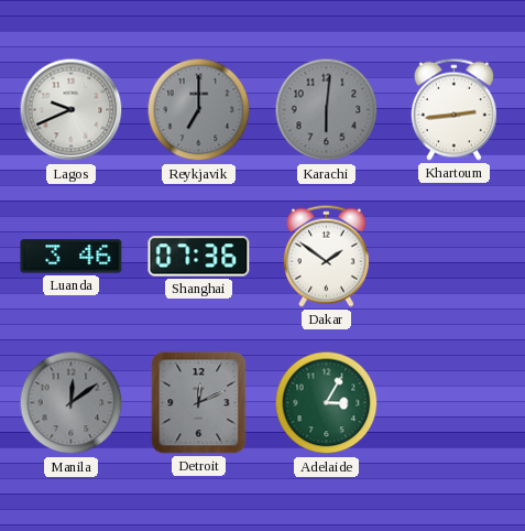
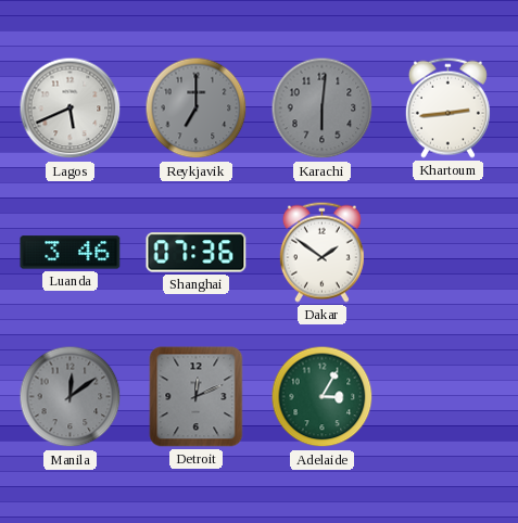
Lagos: 9:41 -> 5:41
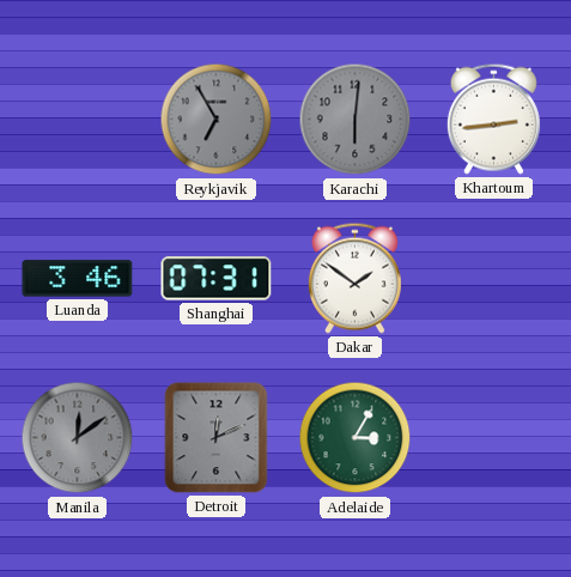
Lagos: 5:41 -> none
Reykjavik: 7:00 -> 6:55
Shanghai: 07:36 -> 07:31
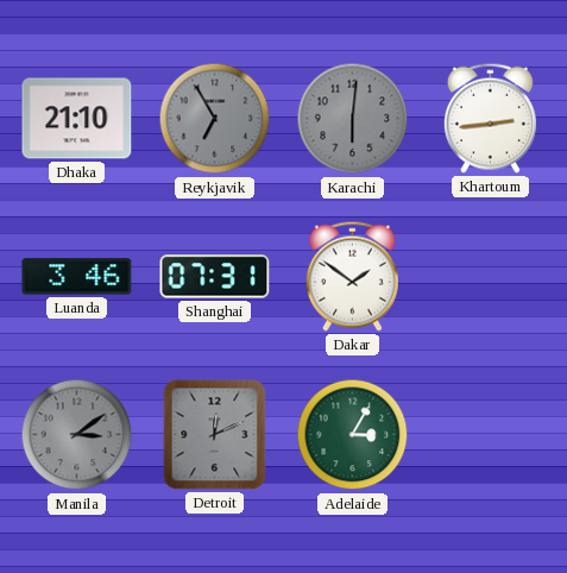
Dhaka: none -> 21:10
Manila: 12:09 -> 3:09
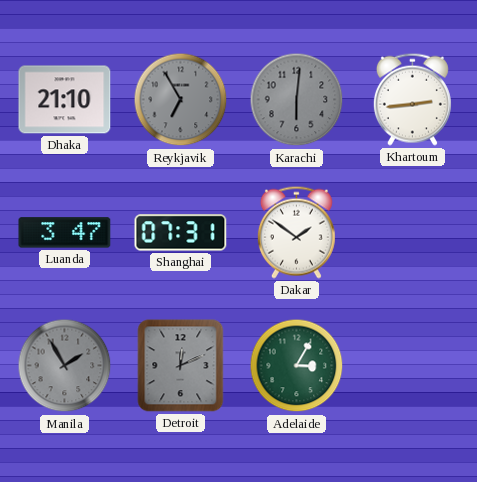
Luanda: 3:46 -> 3:47
Manila: 3:09 -> 1:55
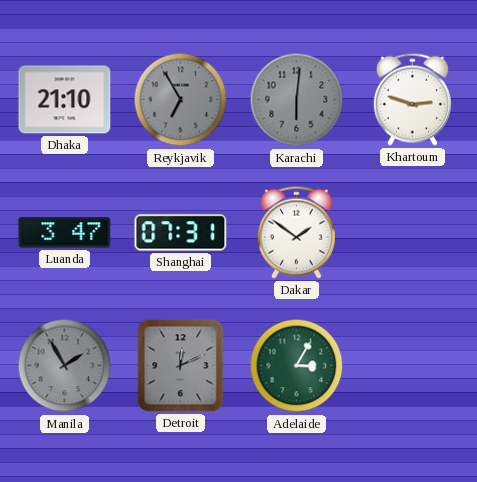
Khartoum: 2:44 -> 2:48
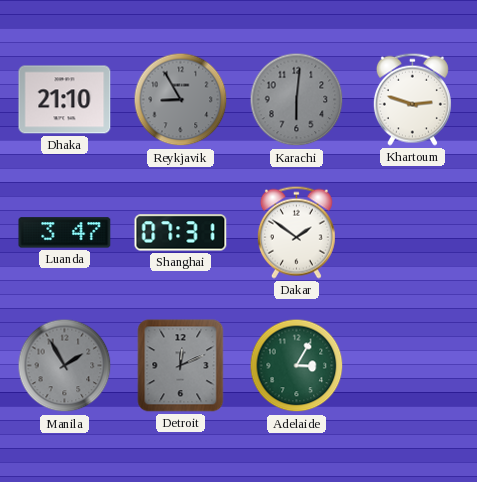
Reykjavik: 6:55 -> 8:55
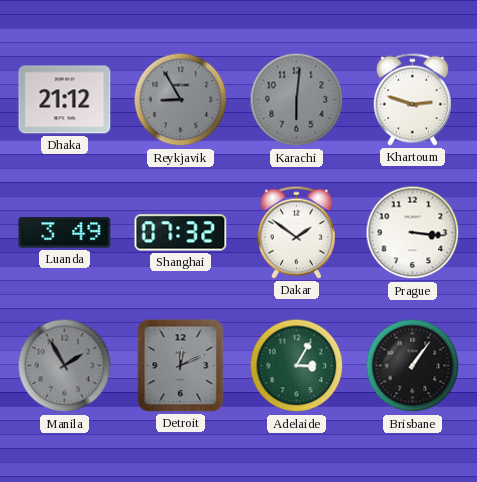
Dhaka: 21:10 -> 21:12
Luanda: 3:47 -> 3:49
Shanghai: 07:31 -> 07:32
Prague: none -> 3:16
Brisbane: none -> 1:06
